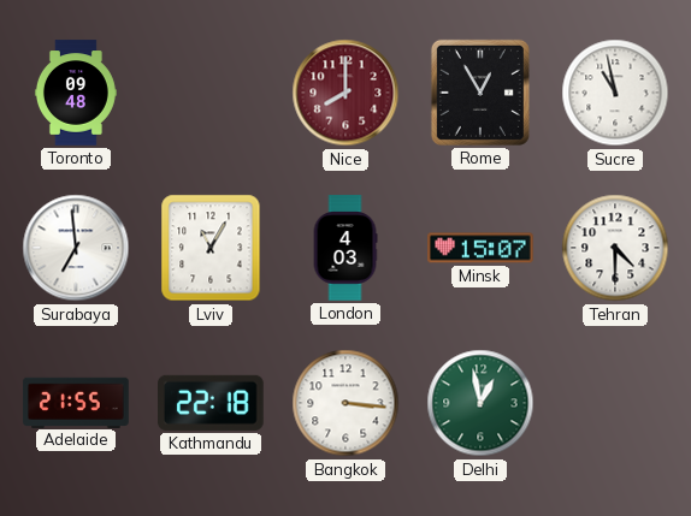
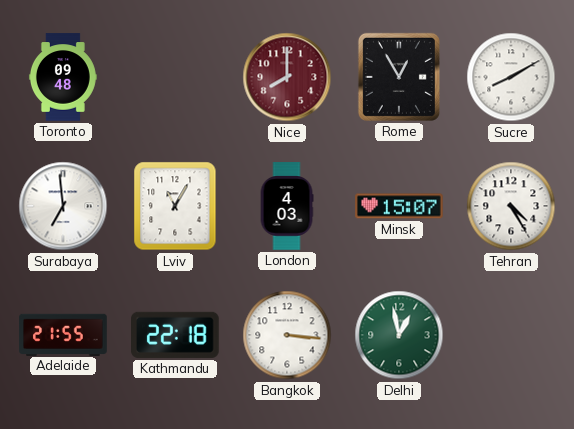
Sucre: 10:58 -> 8:10
Tehran: 4:30 -> 4:25
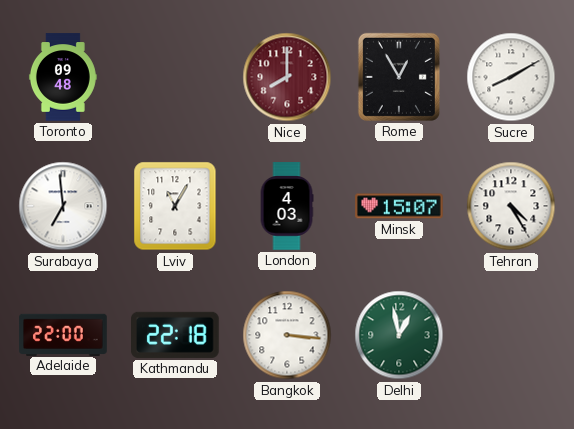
Adelaide: 21:55 -> 22:00
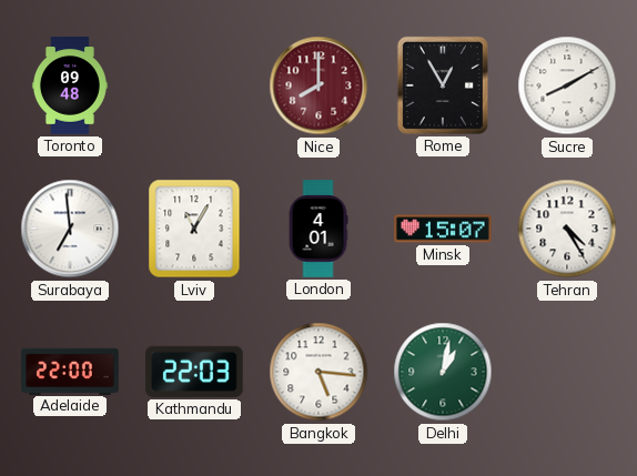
London: 4:03 -> 4:01
Kathmandu: 22:18 -> 22:03
Bangkok: 3:16 -> 5:16
Delhi: 12:58 -> 1:02
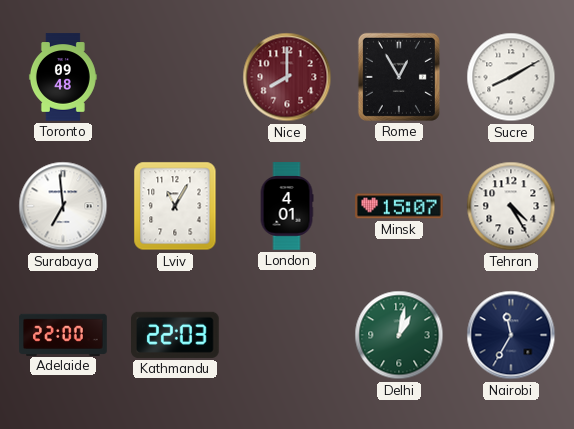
Bangkok: 5:16 -> none
Nairobi: none -> 11:35
